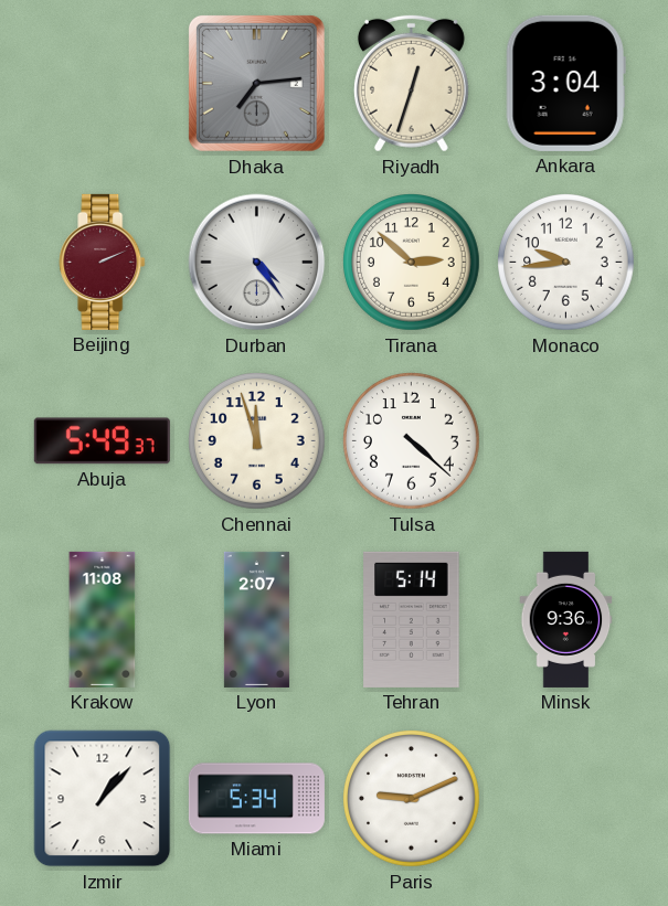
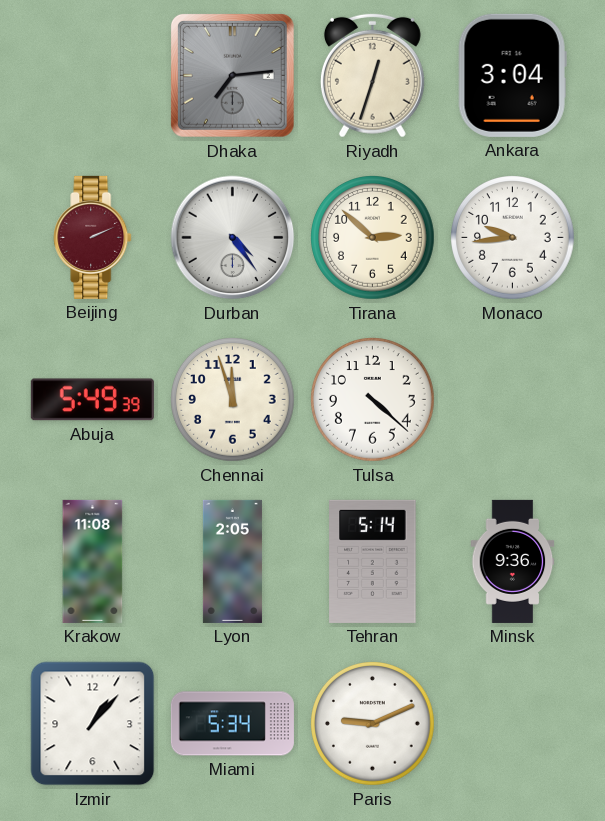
Abuja: 5:49:37 -> 5:49:39
Lyon: 2:07 -> 2:05
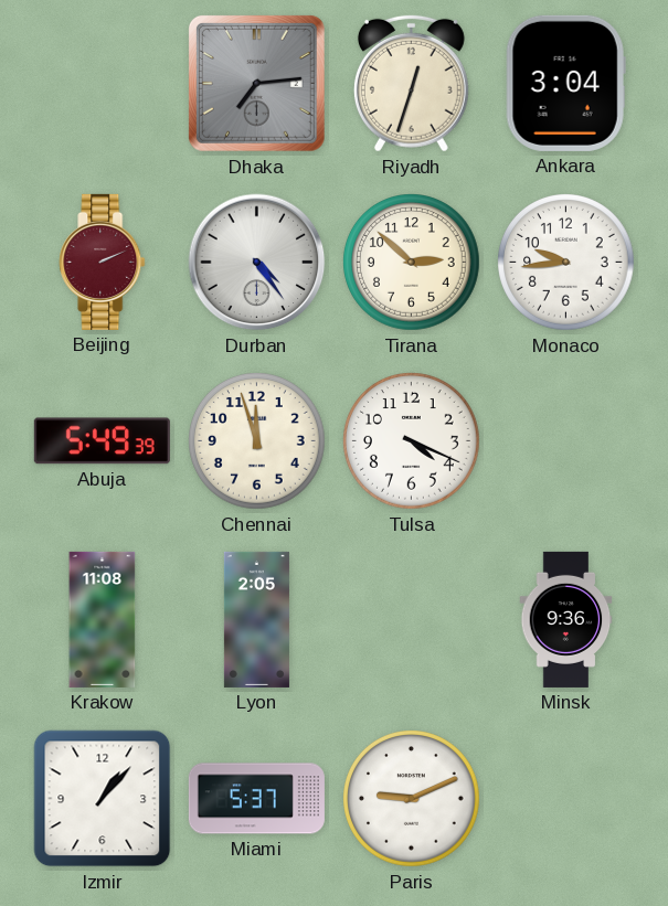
Tulsa: 4:22 -> 4:19
Tehran: 5:14 -> none
Miami: 5:34 -> 5:37
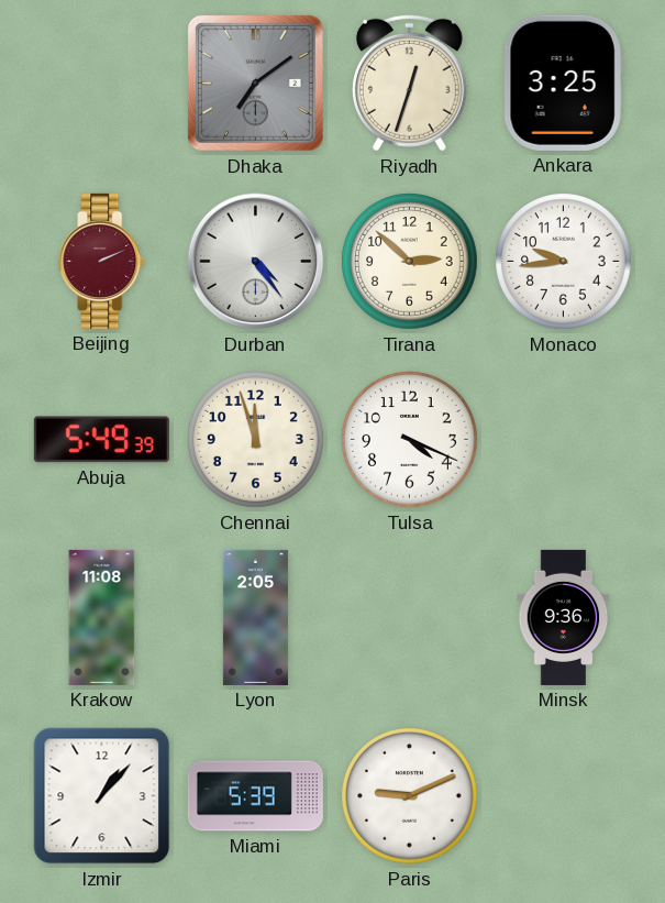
Dhaka: 7:14 -> 7:09
Ankara: 3:04 -> 3:25
Miami: 5:37 -> 5:39
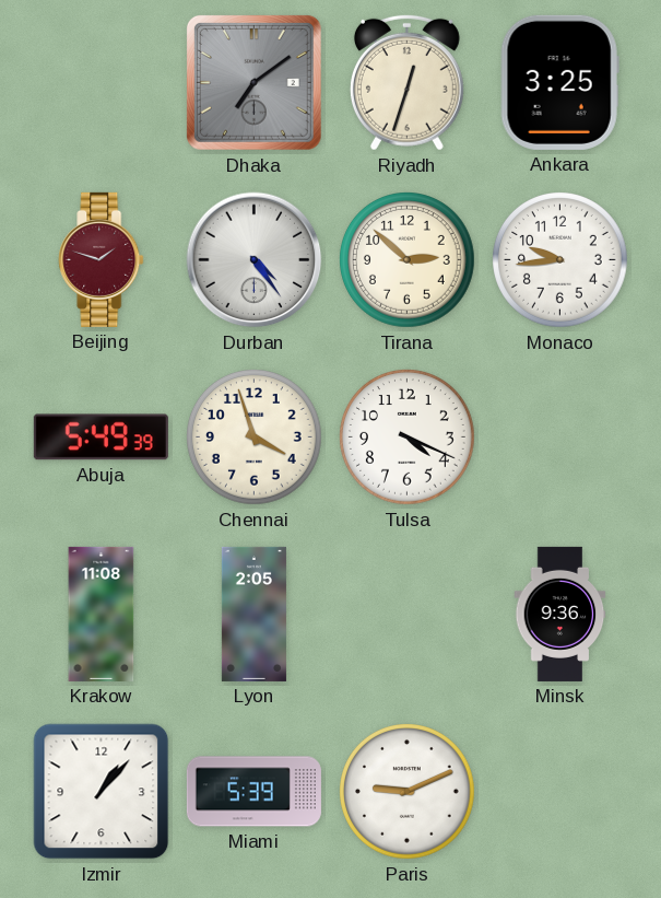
Beijing: 2:11 -> 1:48
Chennai: 11:57 -> 3:57
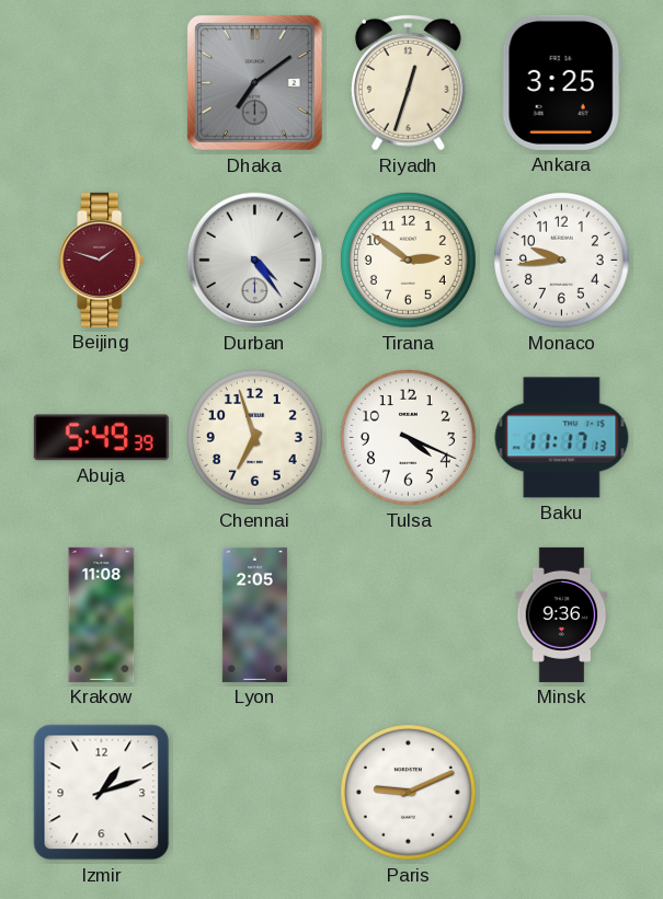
Tirana: 2:52 -> 2:51
Chennai: 3:57 -> 6:57
Baku: none -> 11:17
Izmir: 1:07 -> 1:12
Miami: 5:39 -> none
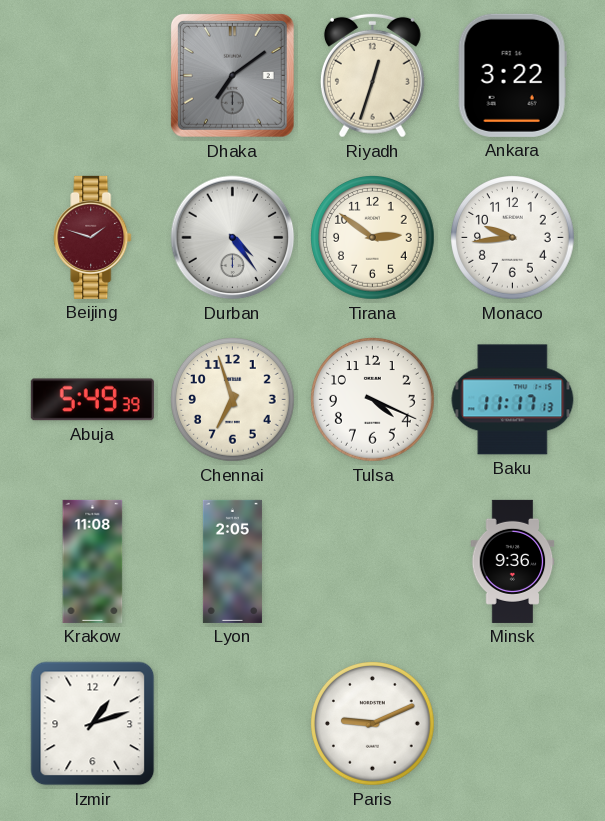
Ankara: 3:25 -> 3:22
